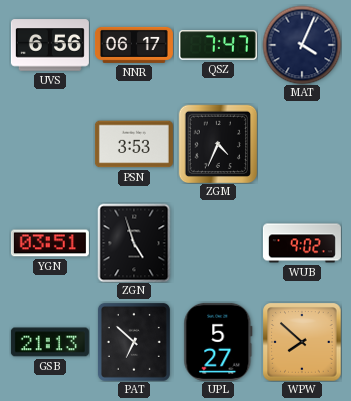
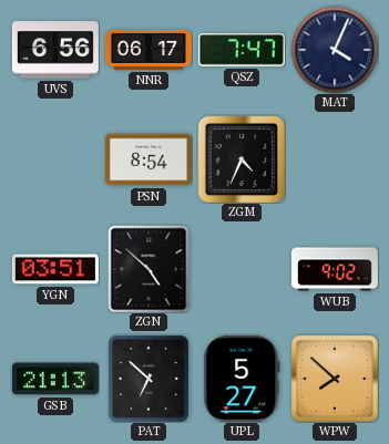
PSN: 3:53 -> 8:54
ZGN: 4:57 -> 4:52
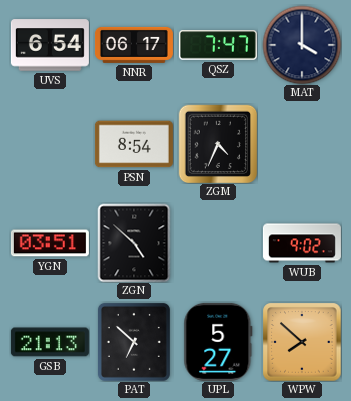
UVS: 6:56 -> 6:54
MAT: 4:04 -> 4:00
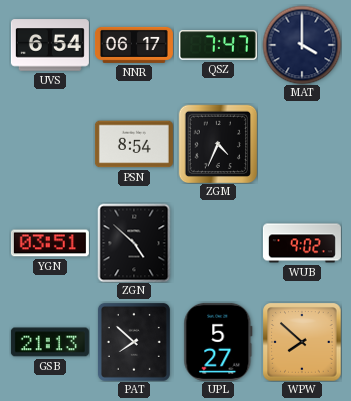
PAT: 6:52 -> 7:52
